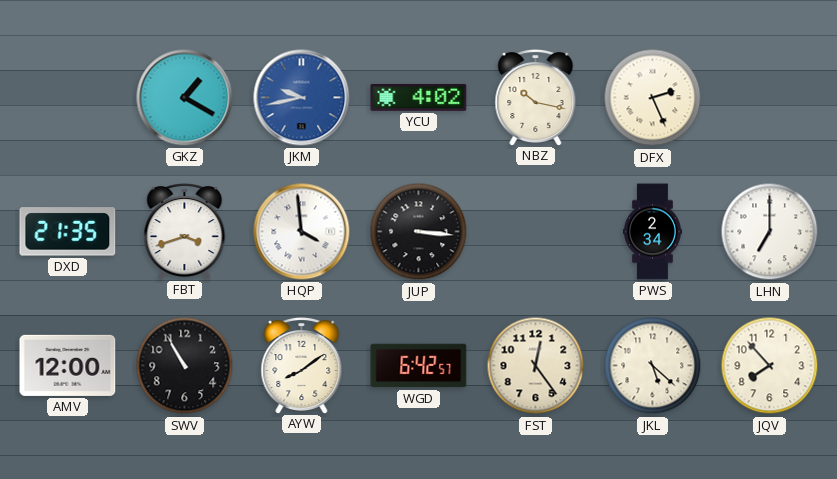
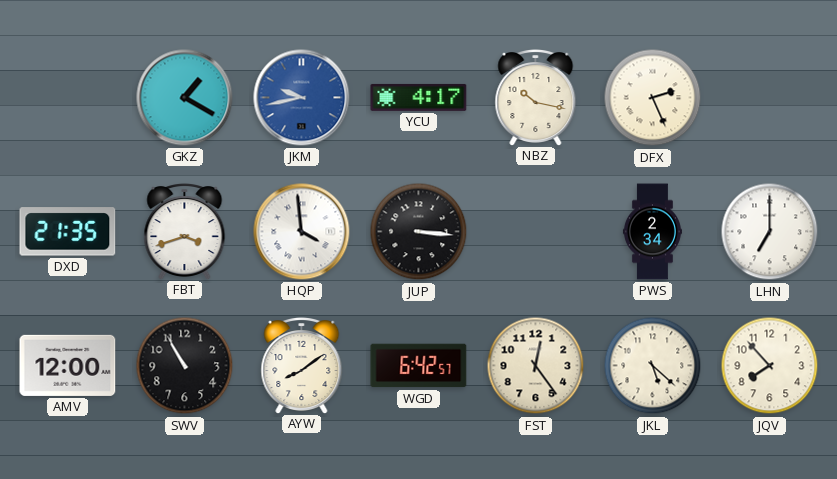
YCU: 4:02 -> 4:17
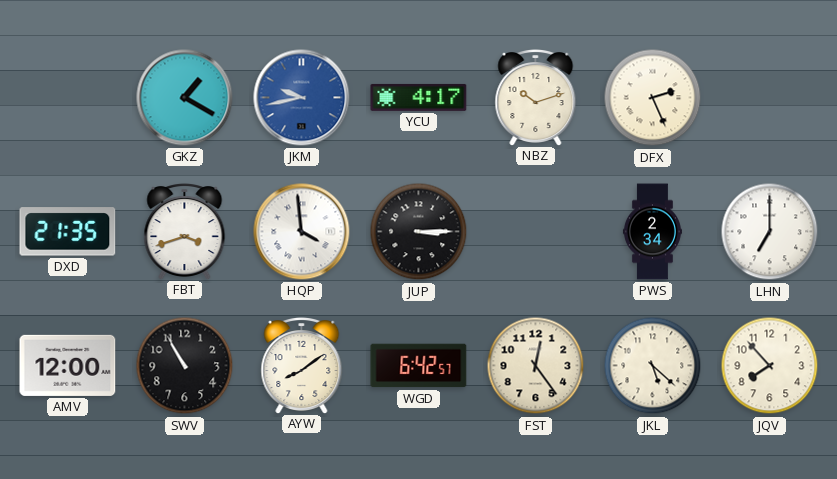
NBZ: 10:17 -> 10:12
JUP: 3:16 -> 3:15
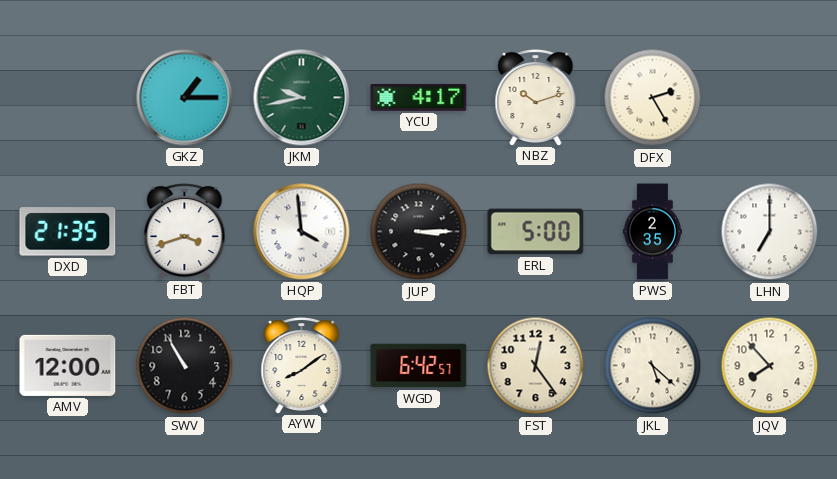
GKZ: 1:20 -> 1:15
JKM dial: blue -> green
DFX: 2:26 -> 2:25
ERL: none -> 5:00
PWS: 2:34 -> 2:35
